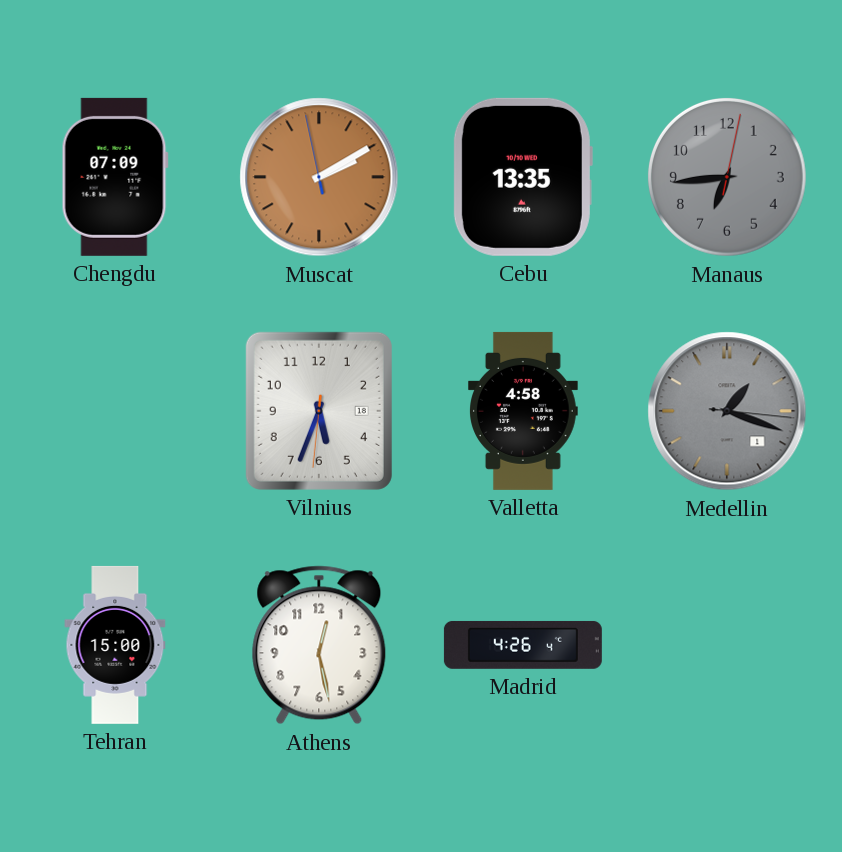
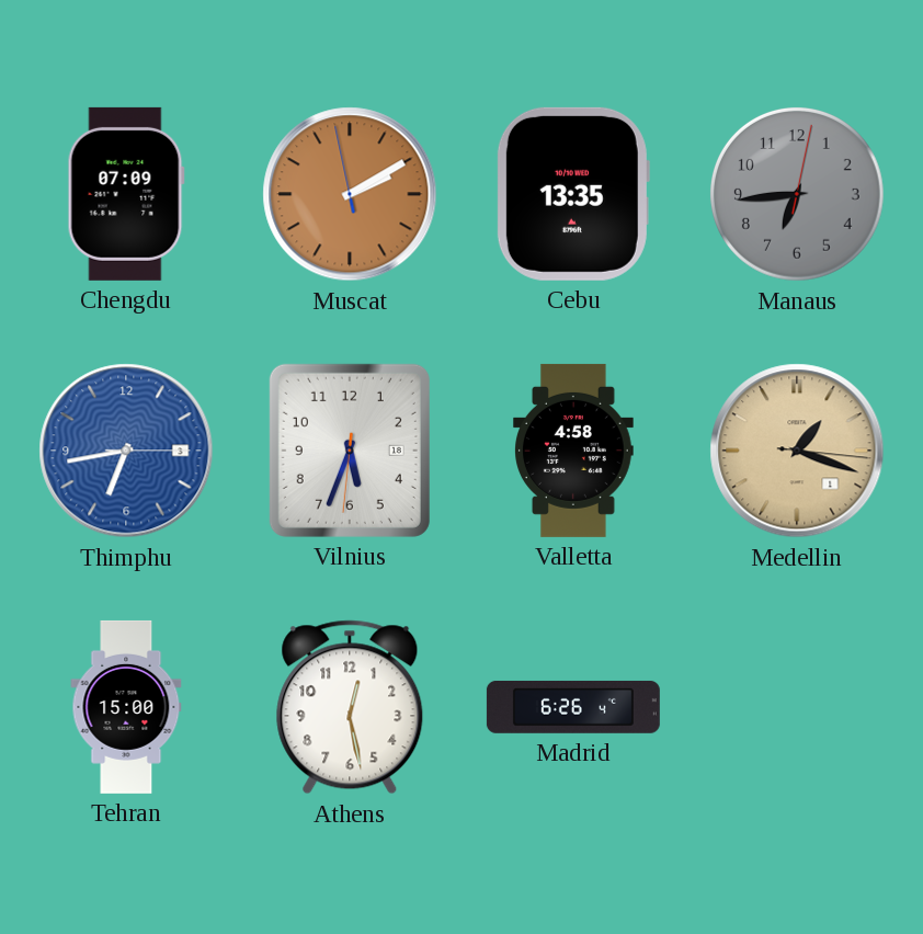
Thimphu: none -> 6:43
Medellin dial: grey -> champagne
Madrid: 4:26 -> 6:26
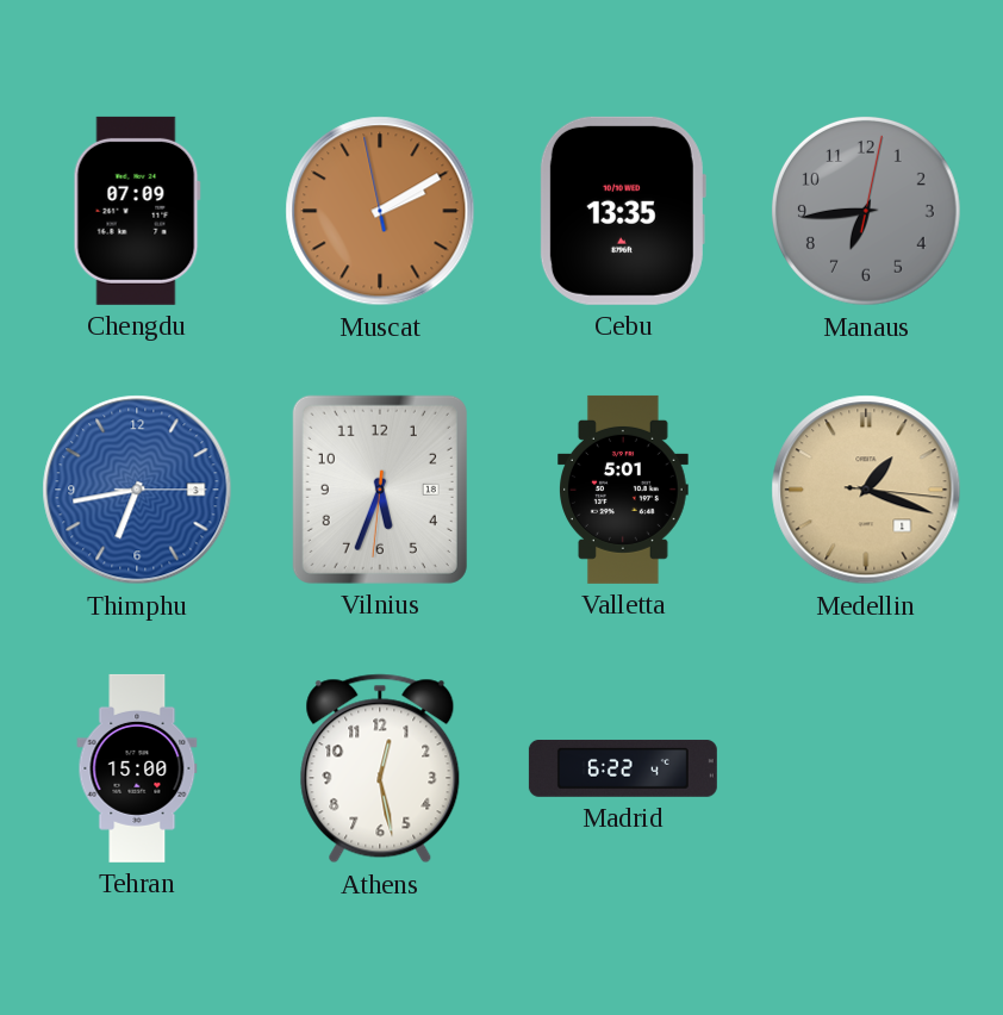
Valletta: 4:58 -> 5:01
Madrid: 6:26 -> 6:22
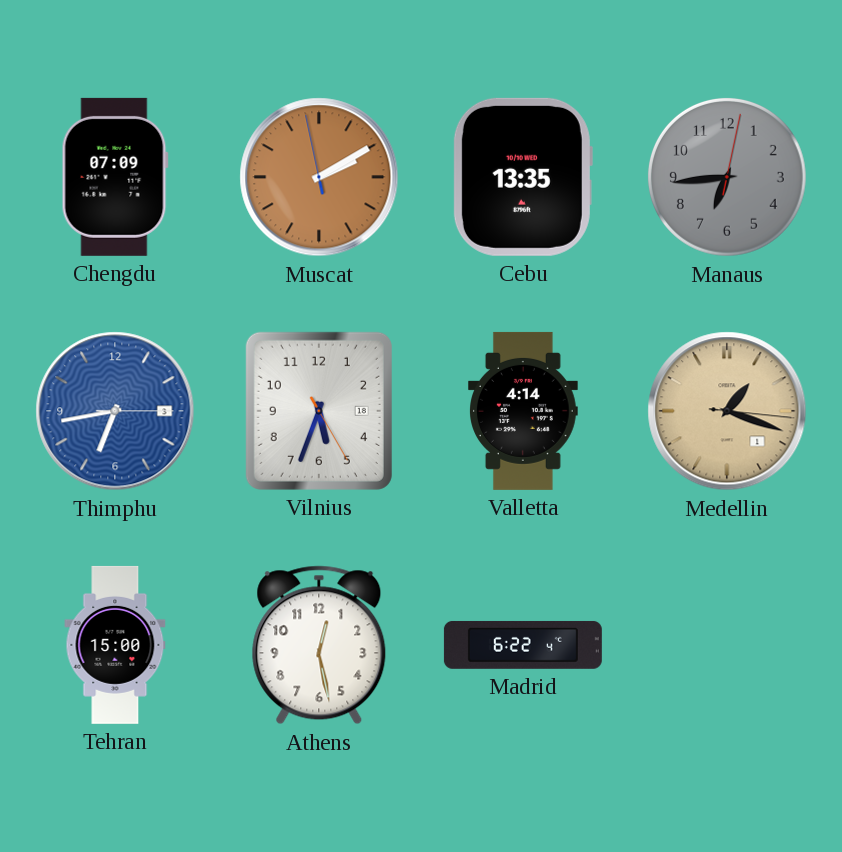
Vilnius: 5:33:31 -> 5:33:25
Valletta: 5:01 -> 4:14
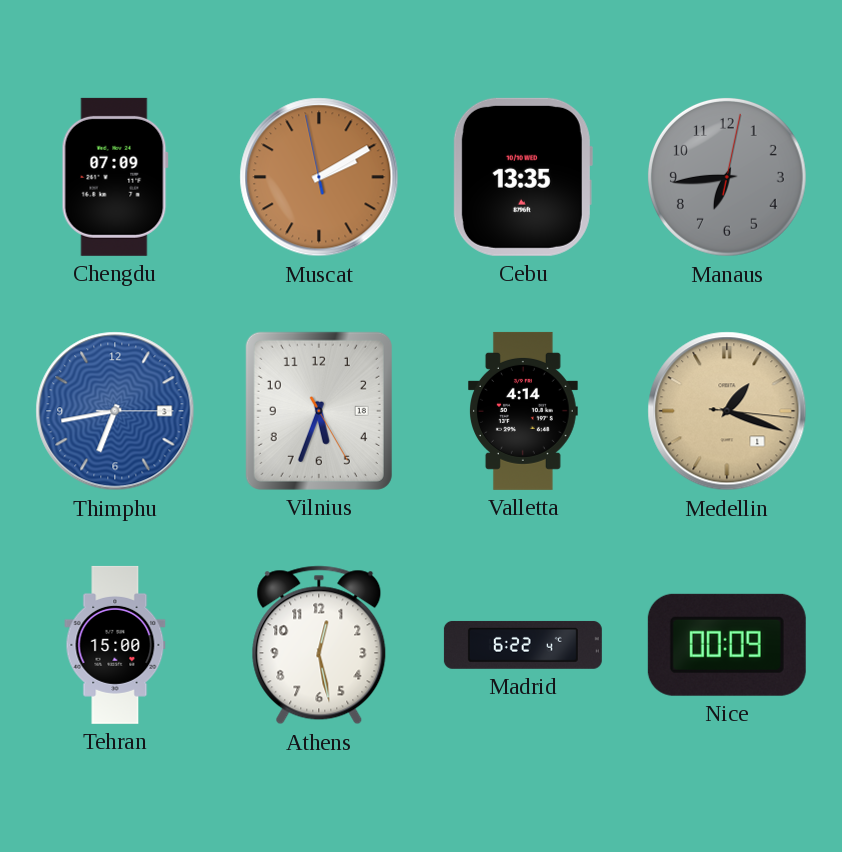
Nice: none -> 00:09
